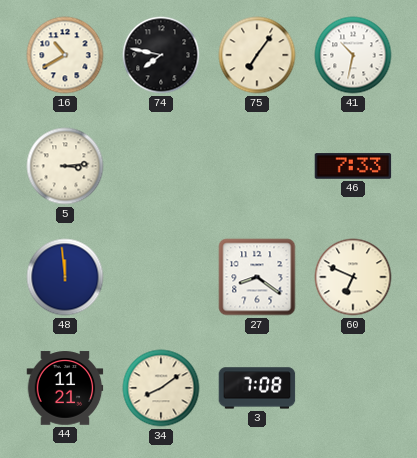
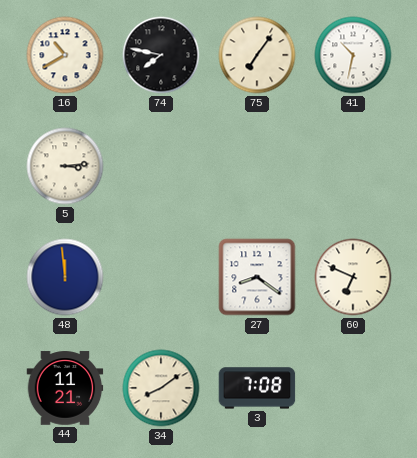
46: 7:33 -> none
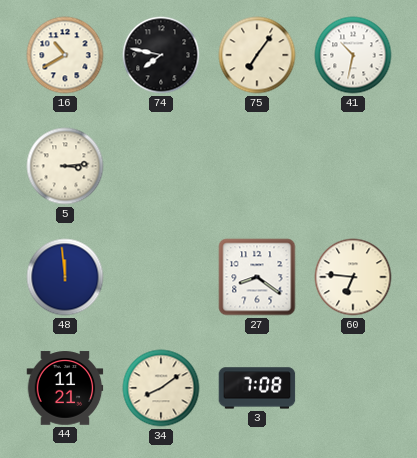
60: 6:49 -> 6:46
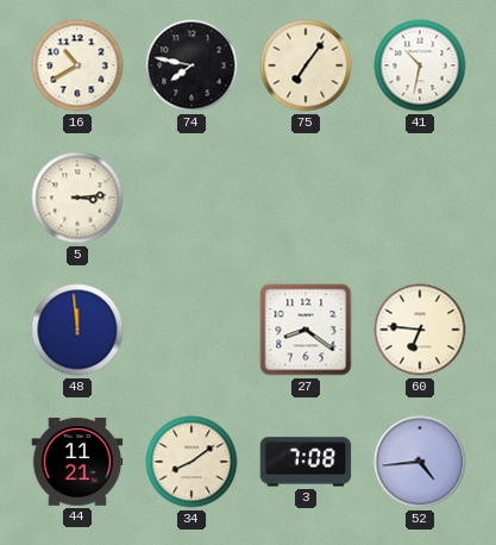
52: none -> 4:44
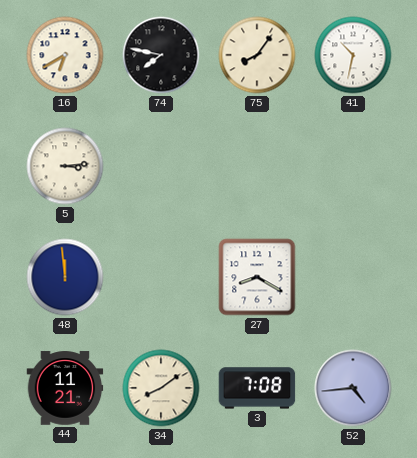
16: 10:40 -> 6:40
75: 7:06 -> 8:06
27: 8:21 -> 8:20
60: 6:46 -> none
